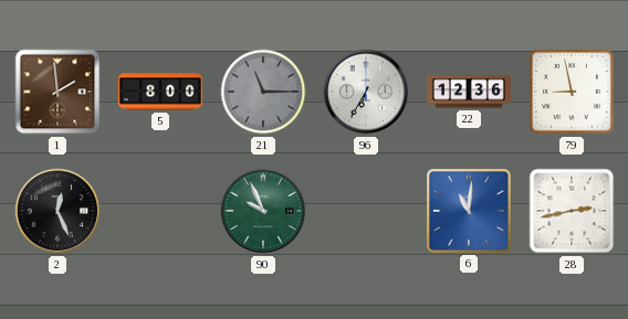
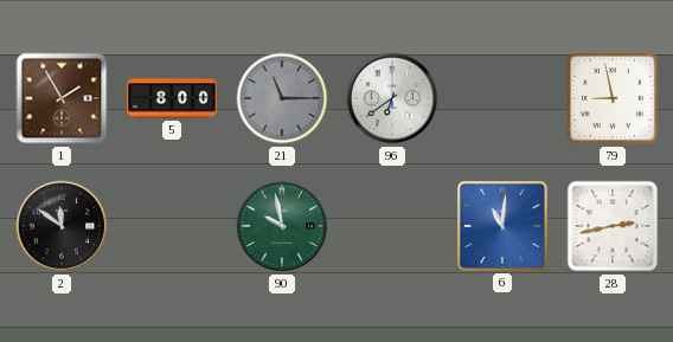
1: 1:59 -> 1:55
96: 6:35 -> 6:39
22: 12:36 -> none
2: 12:26 -> 11:51
90: 9:56 -> 9:58
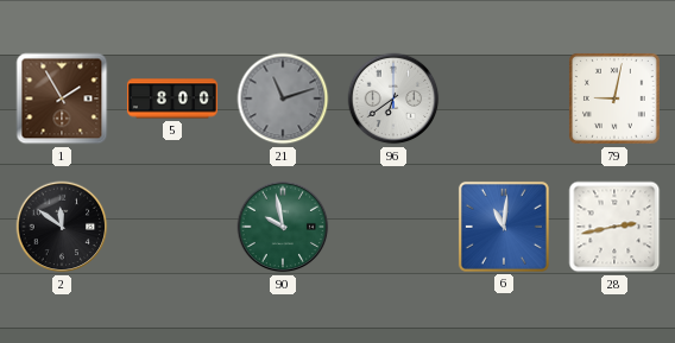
21: 11:15 -> 11:12
79: 8:58 -> 9:02
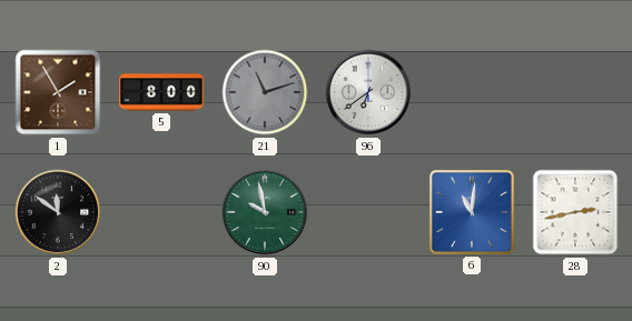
79: 9:02 -> none
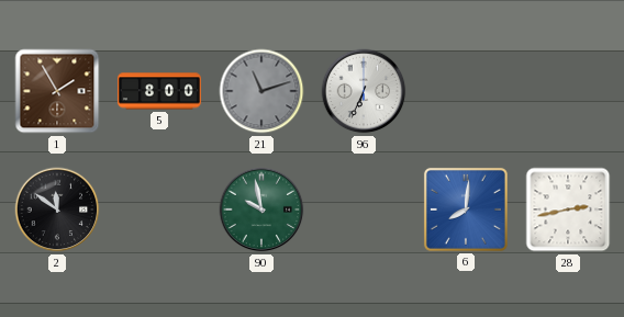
96: 6:39 -> 6:34
6: 11:01 -> 8:01
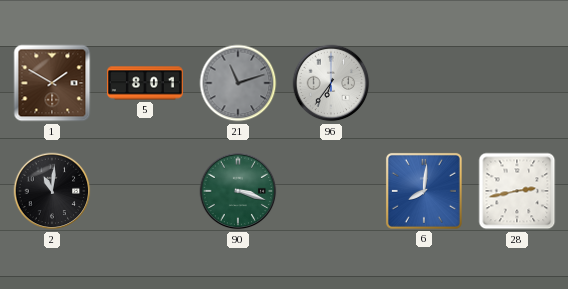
1: 1:55 -> 1:50
5: 8:00 -> 8:01
96: 6:34 -> 6:36
2: 11:51 -> 11:01
90: 9:58 -> 3:18
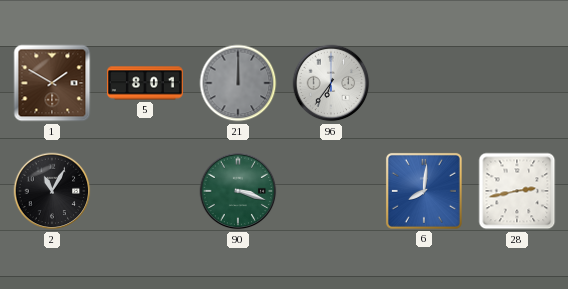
21: 11:12 -> 12:00
2: 11:01 -> 11:05
